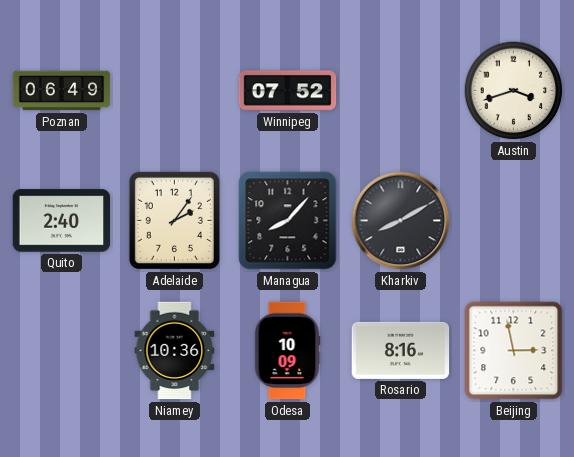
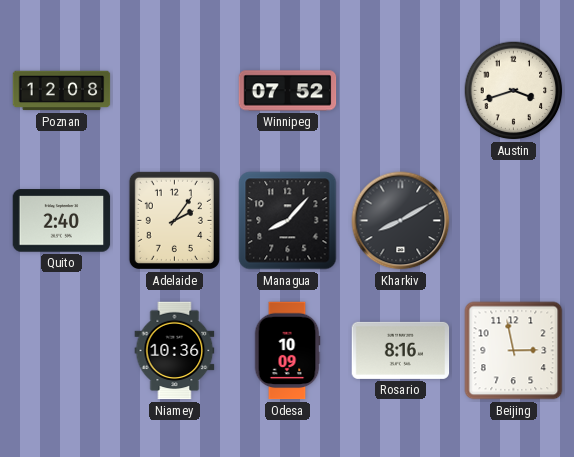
Poznan: 06:49 -> 12:08
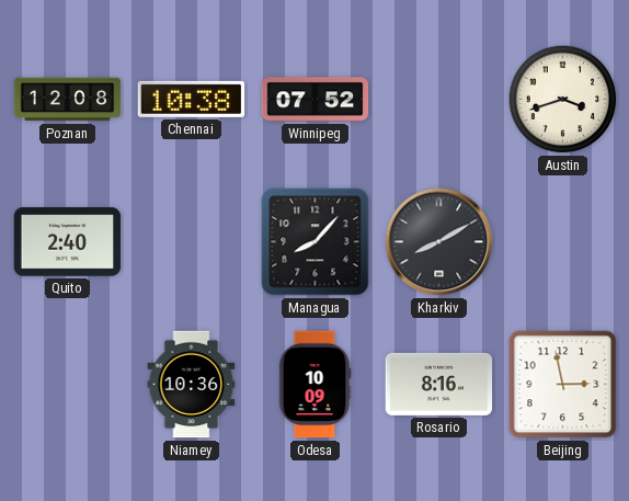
Chennai: none -> 10:38
Adelaide: 2:06 -> none
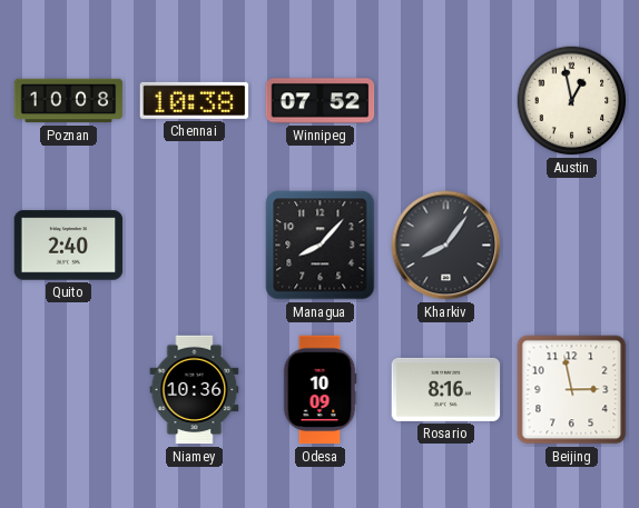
Poznan: 12:08 -> 10:08
Austin: 3:42 -> 12:58
Kharkiv: 8:10 -> 8:06
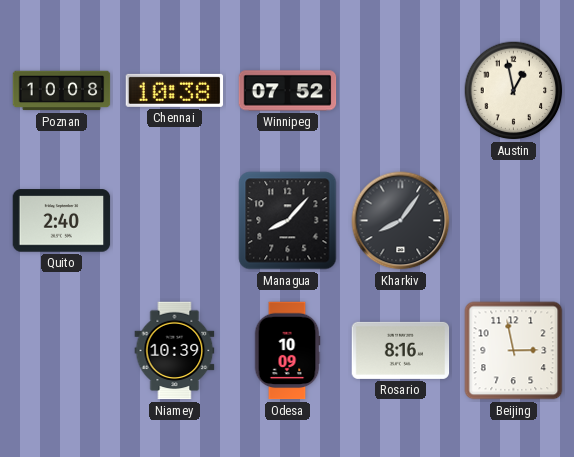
Niamey: 10:36 -> 10:39
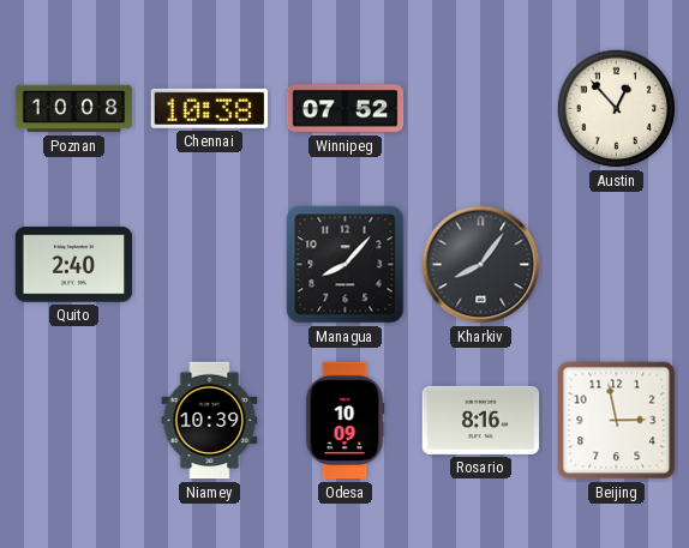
Austin: 12:58 -> 12:53
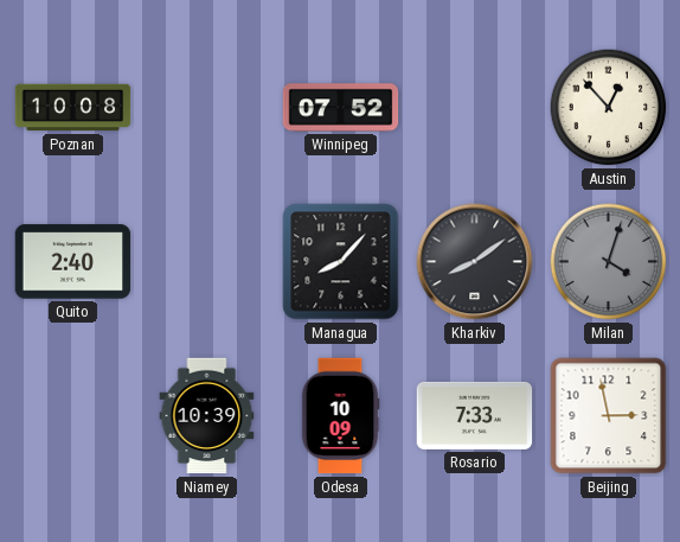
Chennai: 10:38 -> none
Kharkiv: 8:06 -> 8:09
Milan: none -> 4:03
Rosario: 8:16 -> 7:33
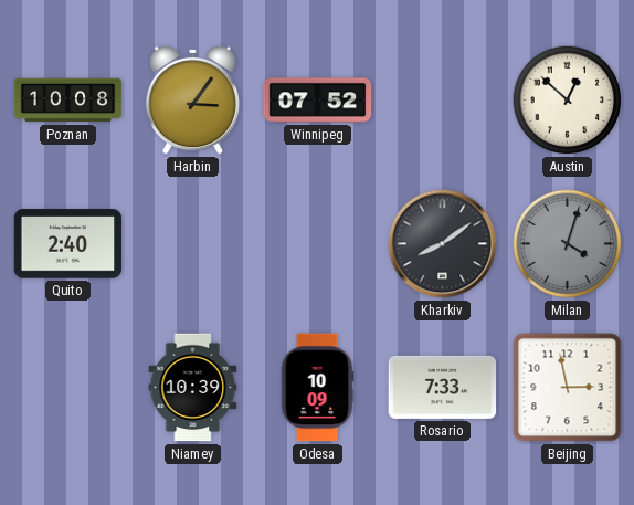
Harbin: none -> 3:06
Austin: 12:53 -> 12:52
Managua: 8:07 -> none
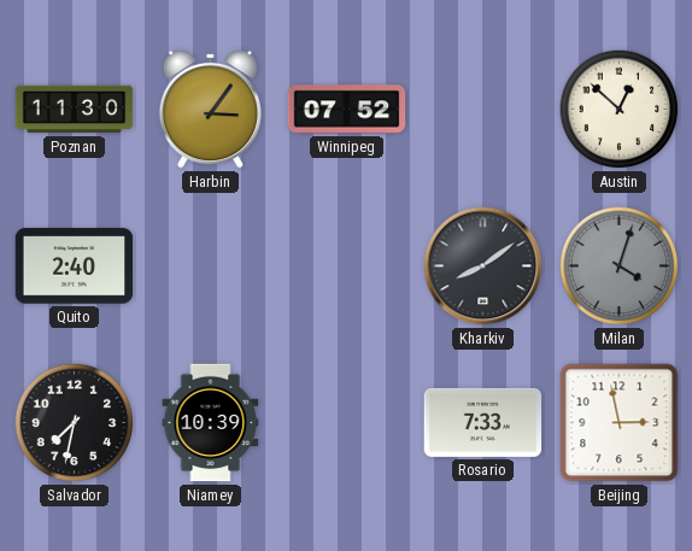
Poznan: 10:08 -> 11:30
Salvador: none -> 7:32
Odesa: 10:09 -> none
